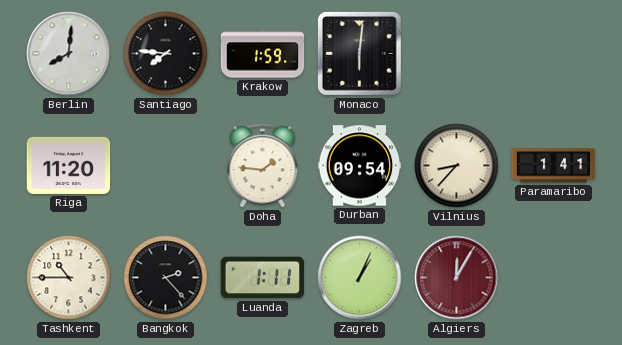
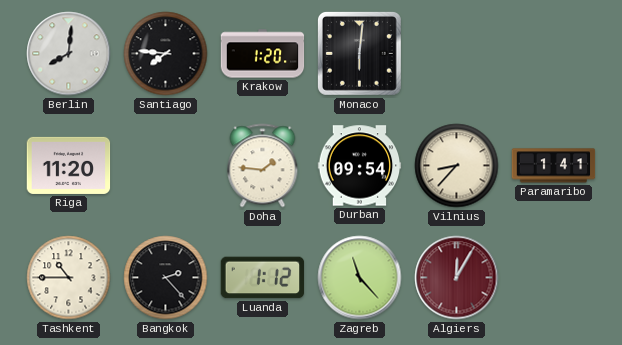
Krakow: 1:59 -> 1:20
Luanda: 1:11 -> 1:12
Zagreb: 1:04 -> 11:23
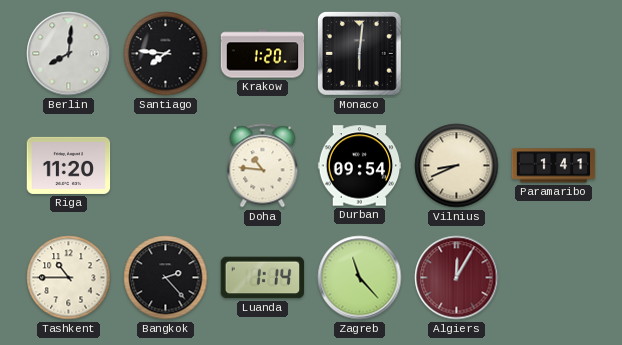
Doha: 1:46 -> 10:46
Vilnius: 8:37 -> 8:41
Luanda: 1:12 -> 1:14
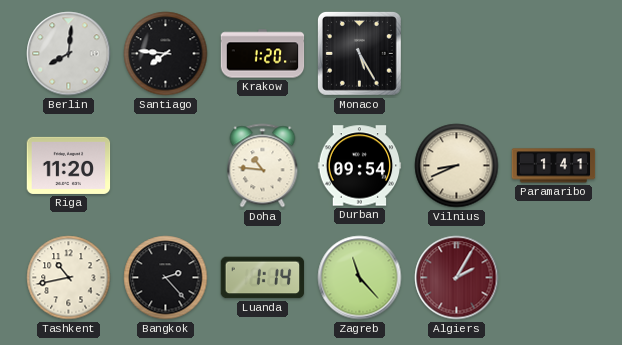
Monaco: 6:01 -> 5:25
Tashkent: 10:45 -> 10:43
Algiers: 12:05 -> 2:05
